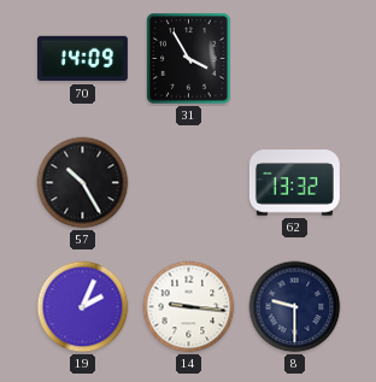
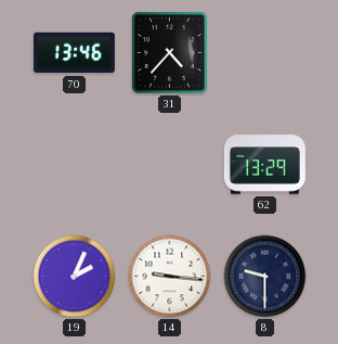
70: 14:09 -> 13:46
31: 3:55 -> 4:37
57: 10:25 -> none
62: 13:32 -> 13:29
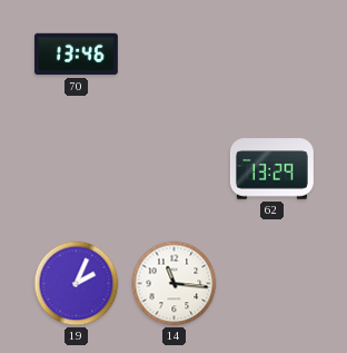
31: 4:37 -> none
14: 9:16 -> 11:16
8: 9:30 -> none
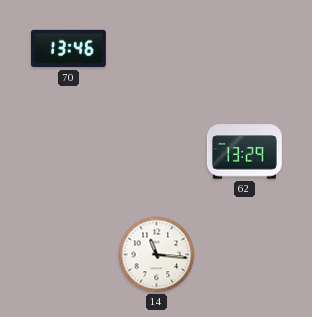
19: 2:04 -> none
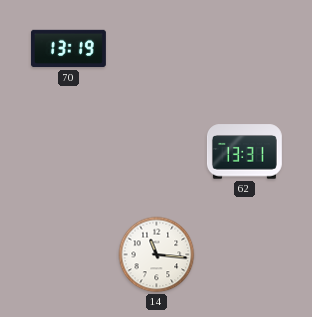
70: 13:46 -> 13:19
62: 13:29 -> 13:31
